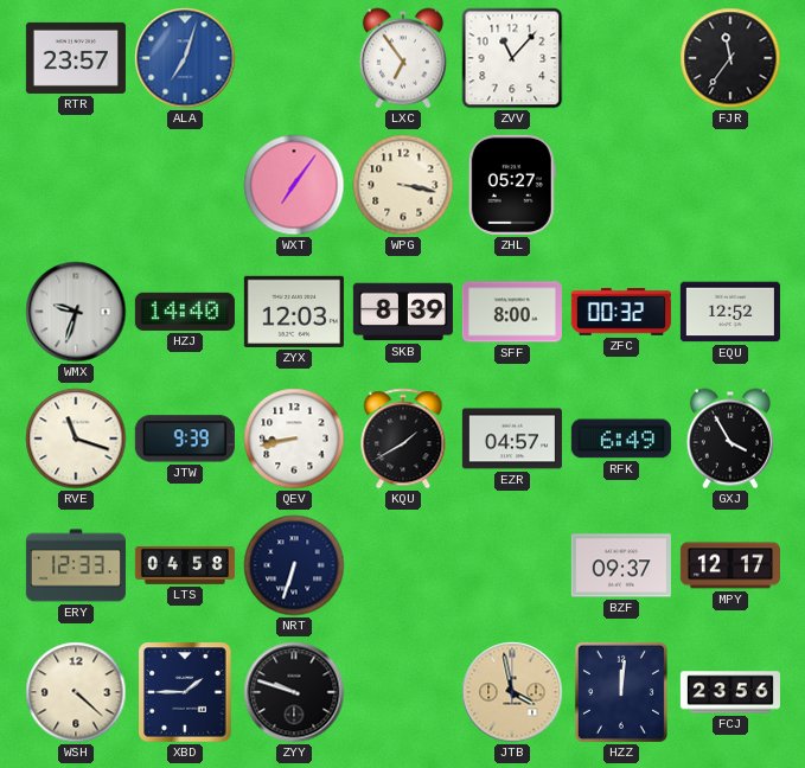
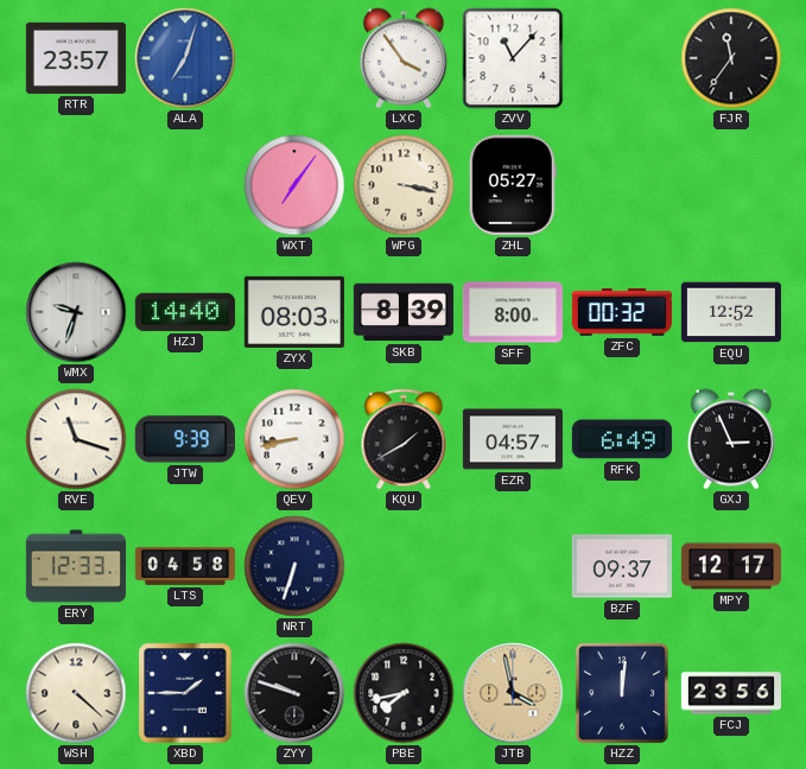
LXC: 6:54 -> 3:54
ZYX: 12:03 -> 08:03
GXJ: 3:55 -> 2:56
PBE: none -> 7:43
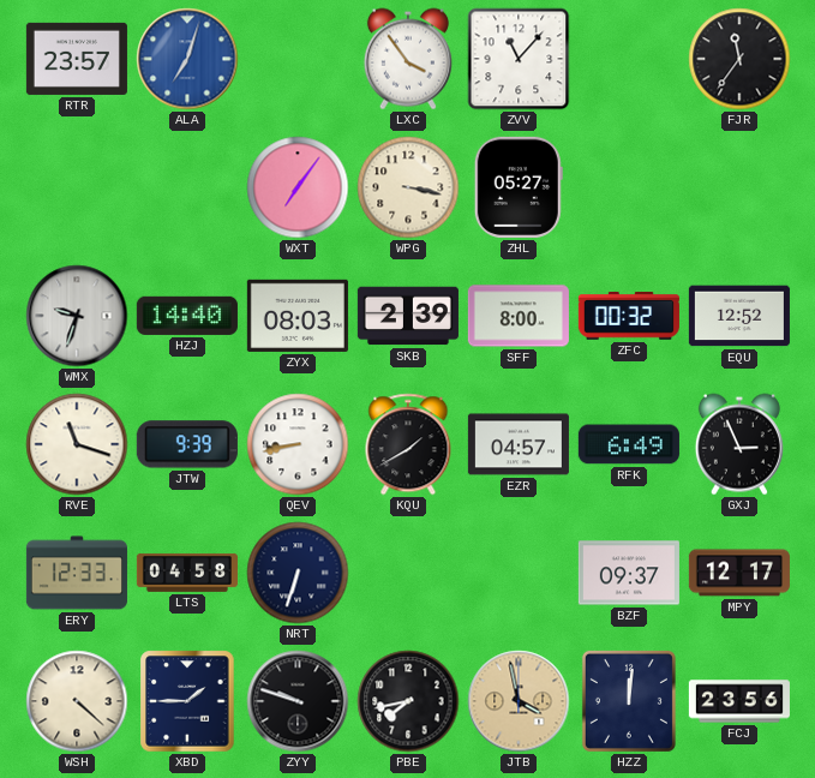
SKB: 8:39 -> 2:39
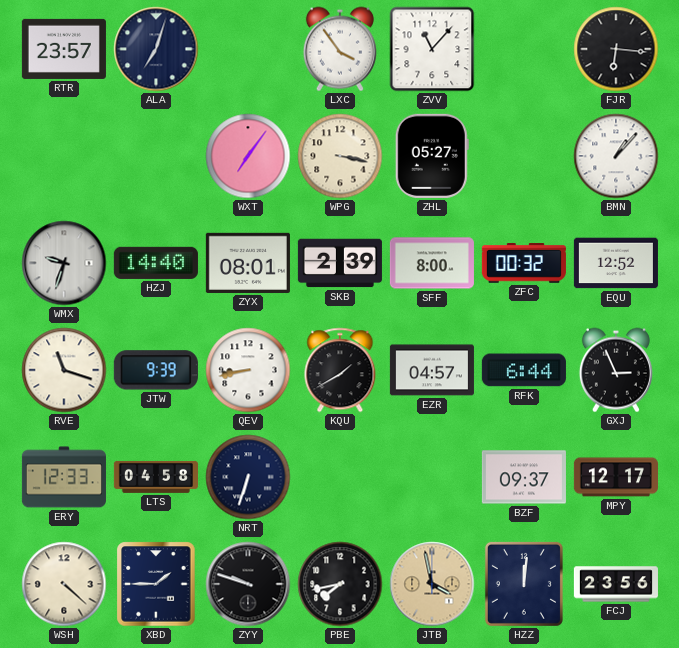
ALA dial: blue -> navy
FJR: 11:36 -> 6:16
BMN: none -> 1:07
ZYX: 08:03 -> 08:01
RFK: 6:49 -> 6:44
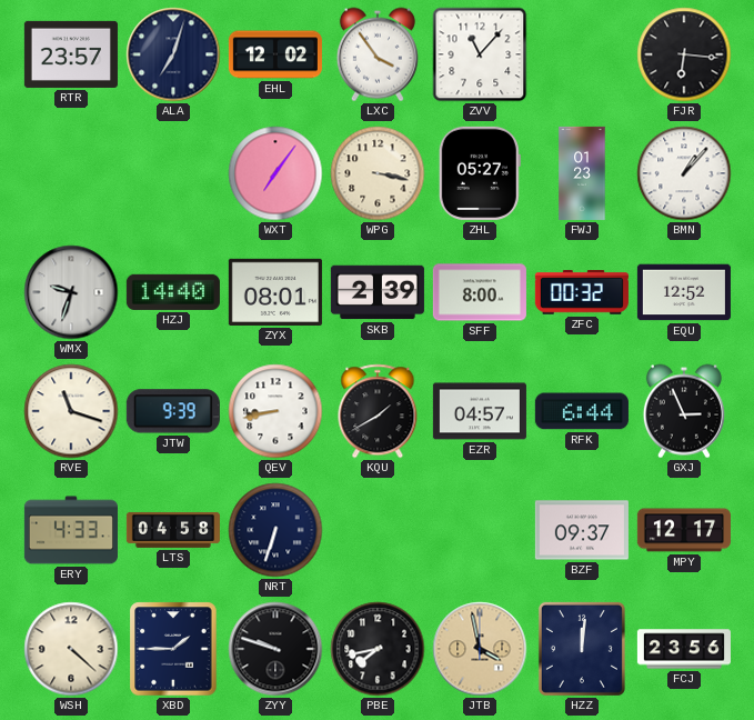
EHL: none -> 12:02
FWJ: none -> 01:23
ERY: 12:33 -> 4:33
